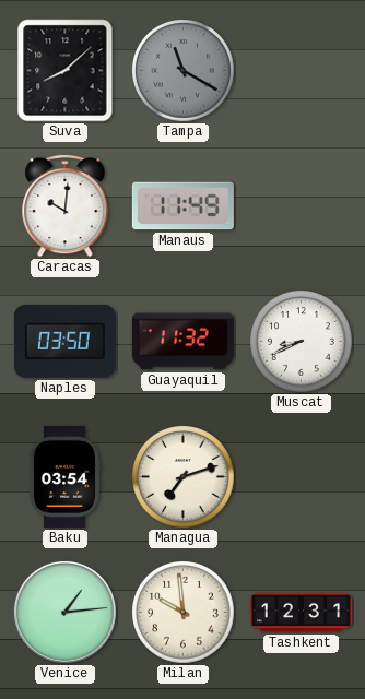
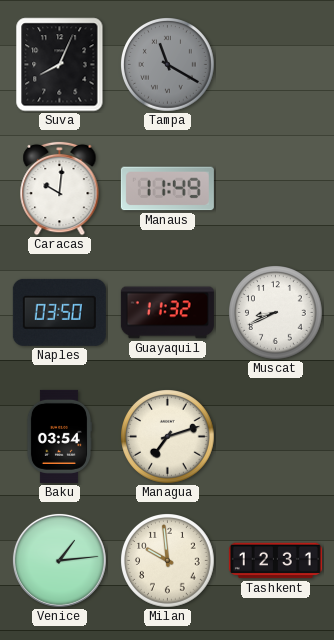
Suva: 8:08 -> 8:04
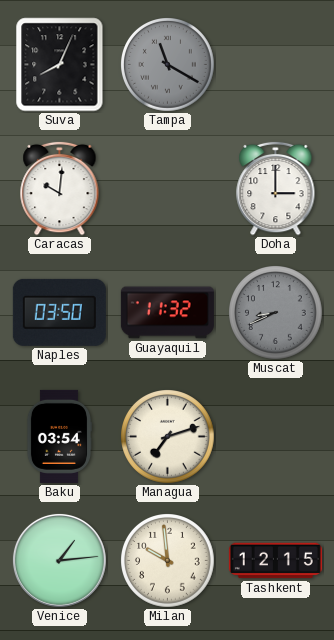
Manaus: 11:49 -> none
Doha: none -> 3:00
Muscat dial: white -> grey
Tashkent: 12:31 -> 12:15
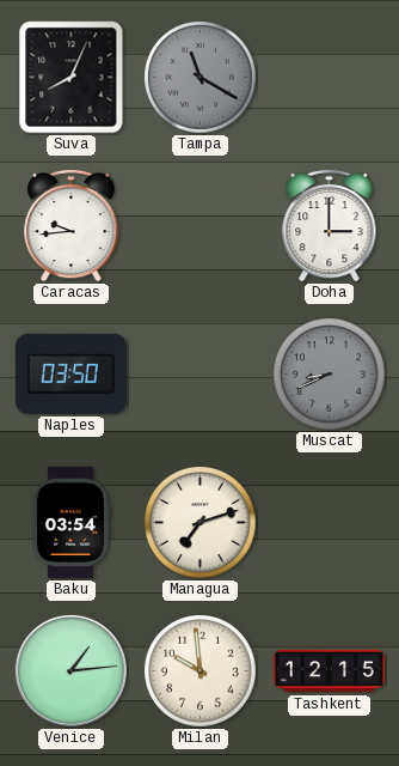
Caracas: 10:01 -> 9:44
Guayaquil: 11:32 -> none
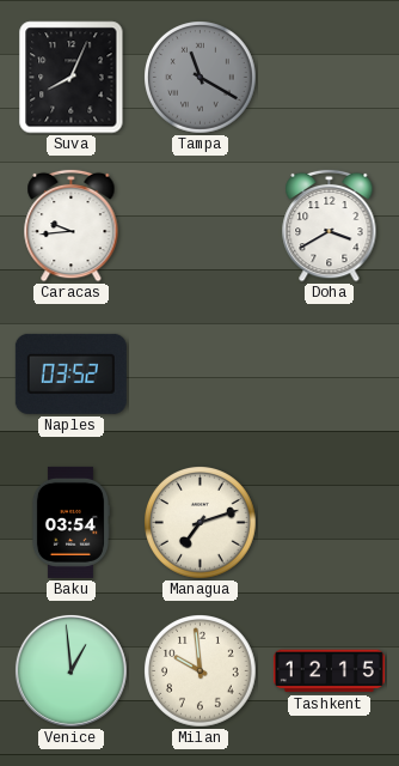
Doha: 3:00 -> 3:40
Naples: 03:50 -> 03:52
Muscat: 8:41 -> none
Venice: 1:14 -> 12:59
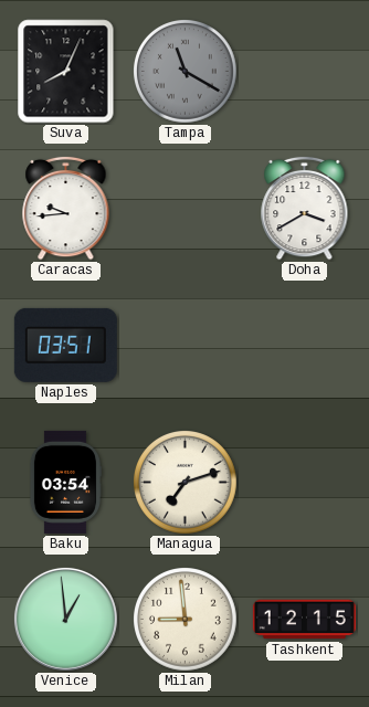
Naples: 03:52 -> 03:51
Milan: 9:59 -> 8:59
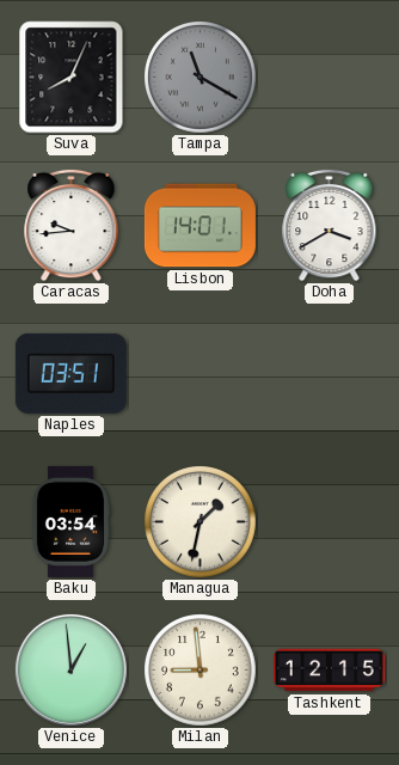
Lisbon: none -> 14:01
Managua: 7:12 -> 1:32
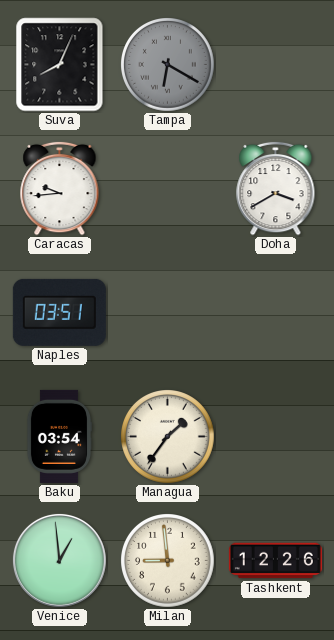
Tampa: 11:20 -> 6:20
Lisbon: 14:01 -> none
Managua: 1:32 -> 1:36
Tashkent: 12:15 -> 12:26
